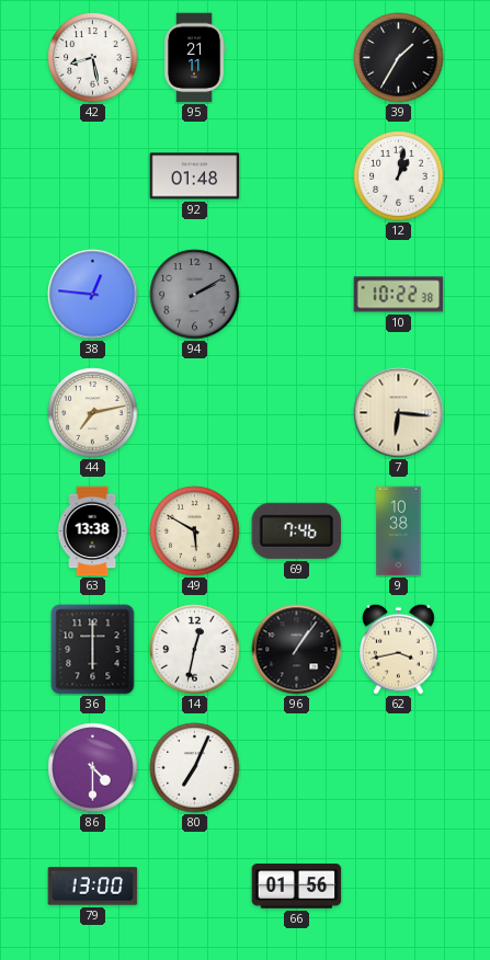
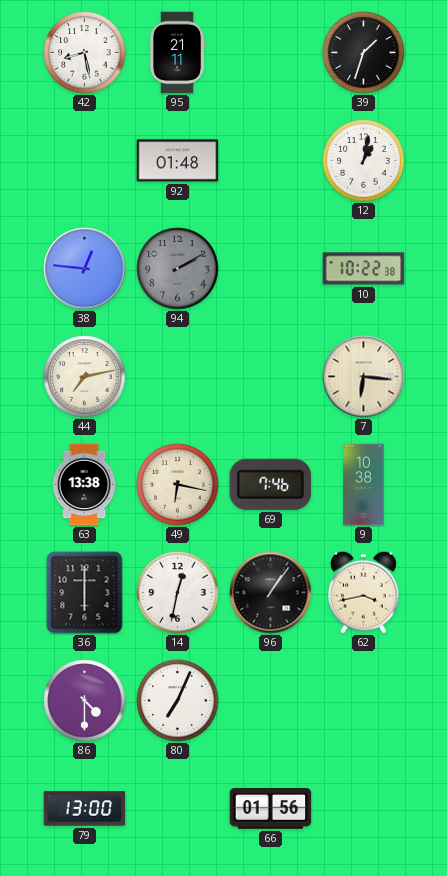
39: 1:35 -> 1:33
49: 5:50 -> 6:17
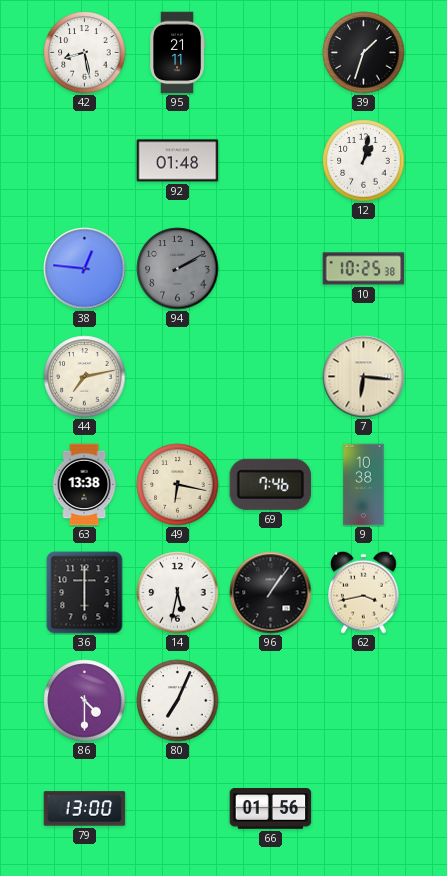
10: 10:22 -> 10:25
14: 12:32 -> 5:32
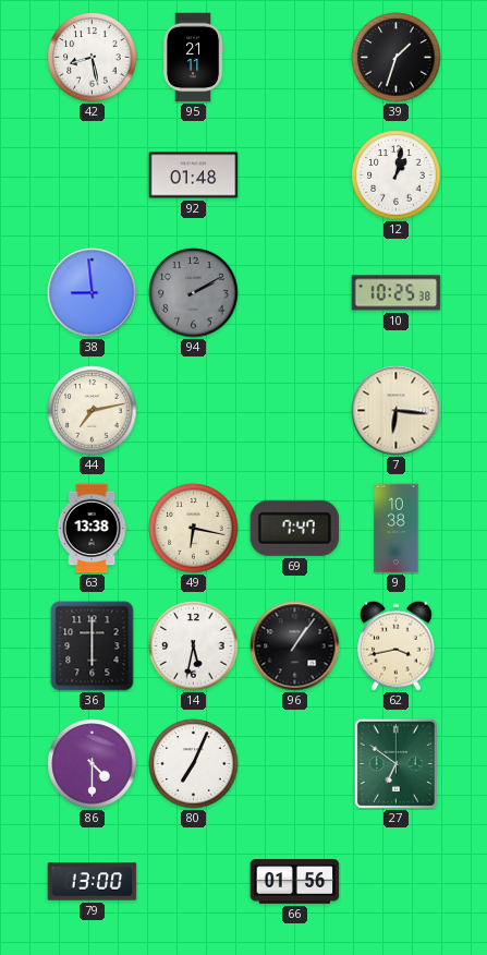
38: 12:46 -> 8:59
69: 7:46 -> 7:47
27: none -> 6:51
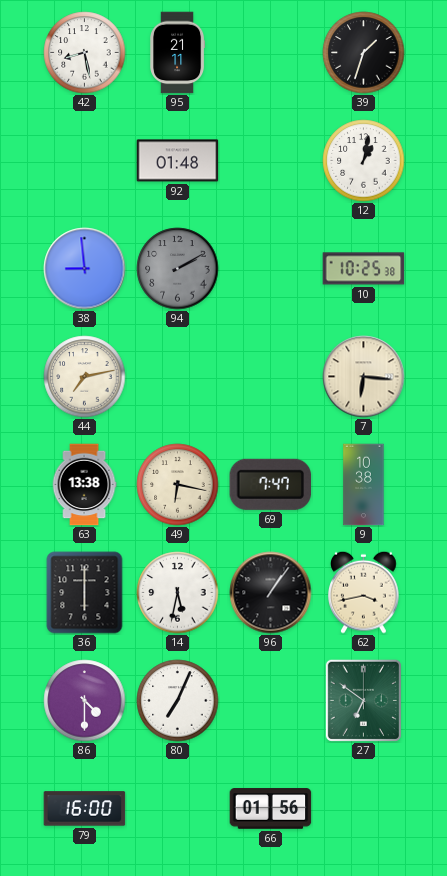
79: 13:00 -> 16:00
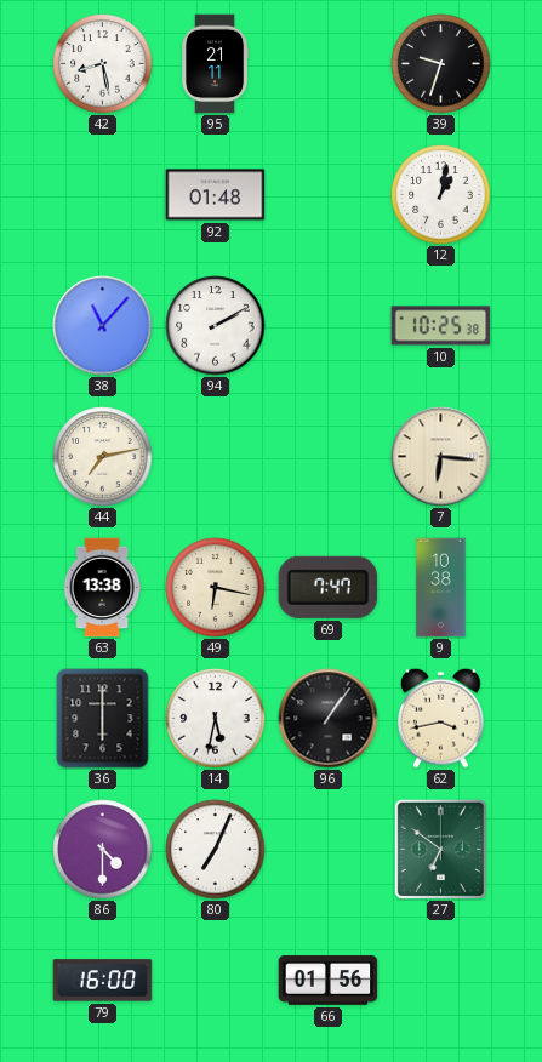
39: 1:33 -> 9:33
38: 8:59 -> 11:07
94 dial: grey -> white
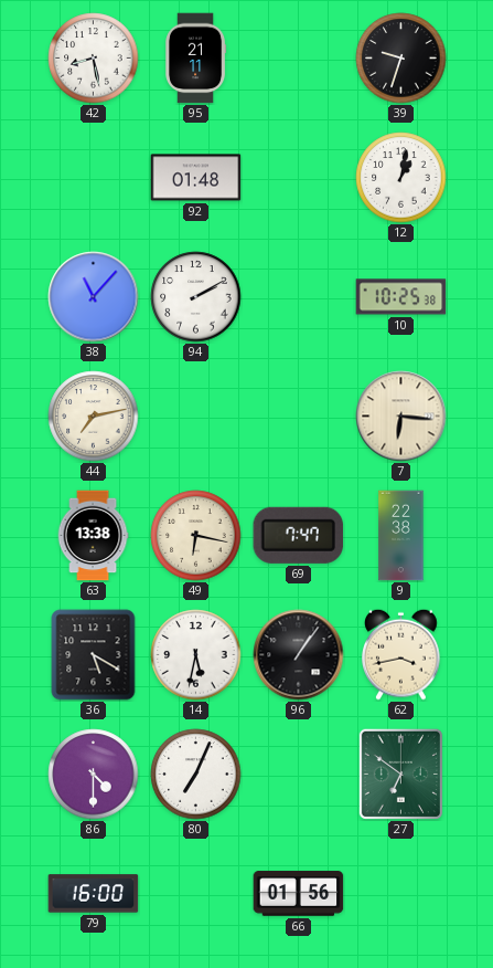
9: 10:38 -> 22:38
36: 6:00 -> 5:20
